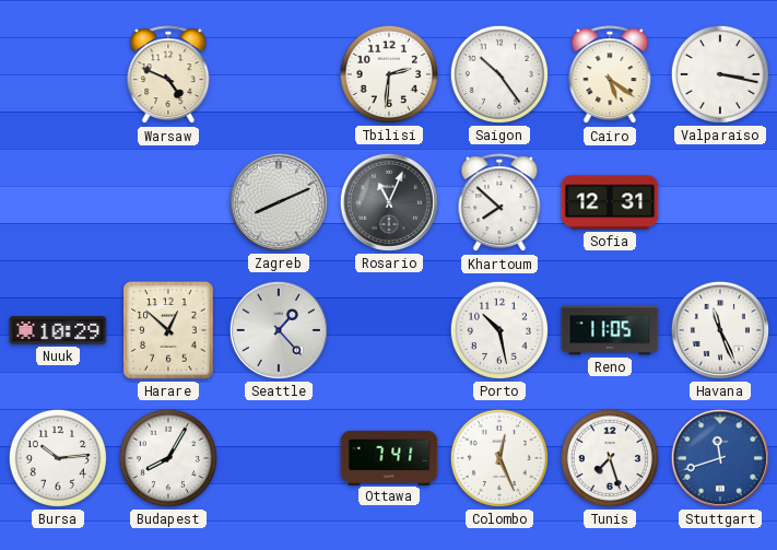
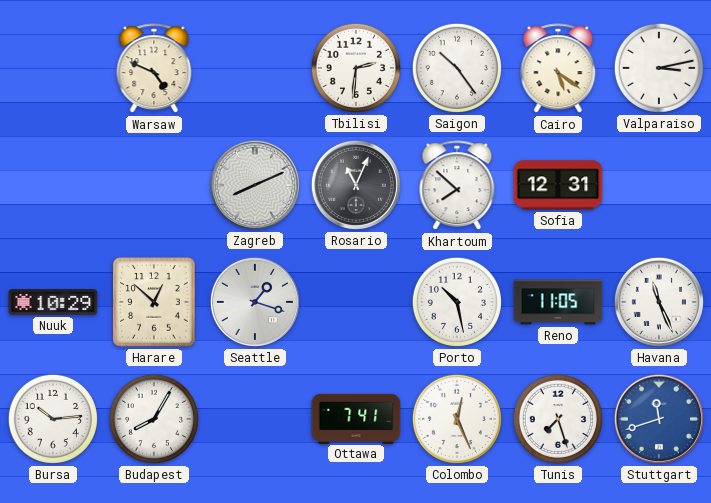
Valparaiso: 3:17 -> 3:13
Seattle: 1:23 -> 1:18
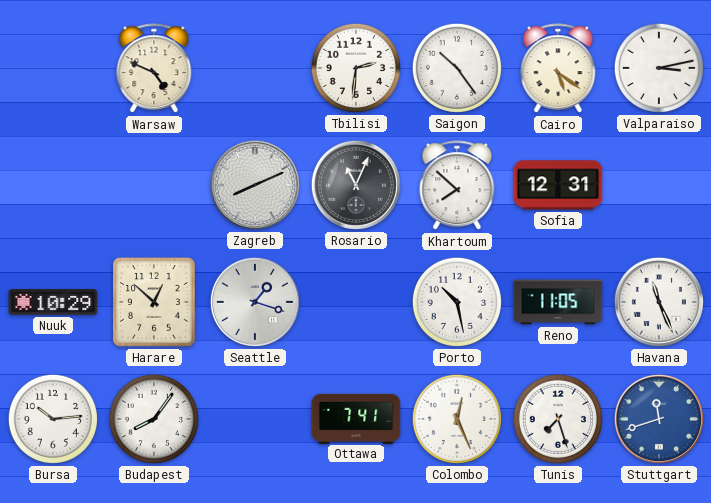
Budapest: 8:05 -> 8:06
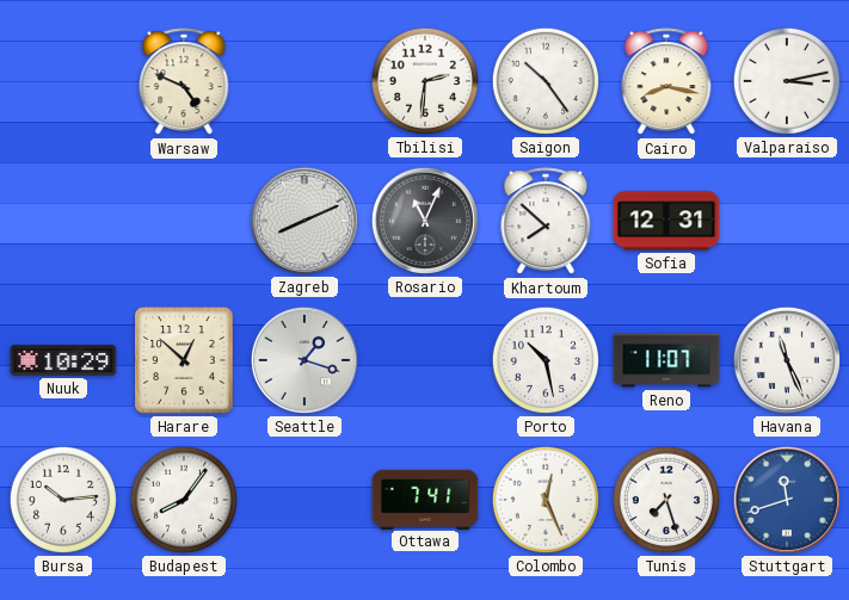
Cairo: 5:21 -> 8:17
Reno: 11:05 -> 11:07
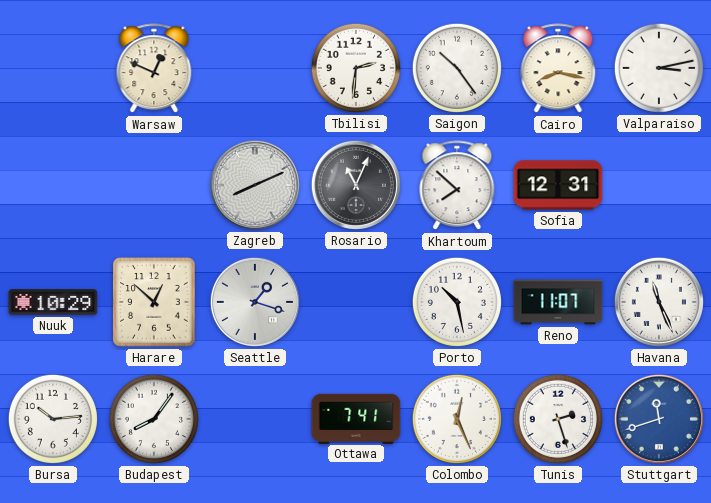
Warsaw: 4:49 -> 12:49
Tunis: 7:27 -> 2:27
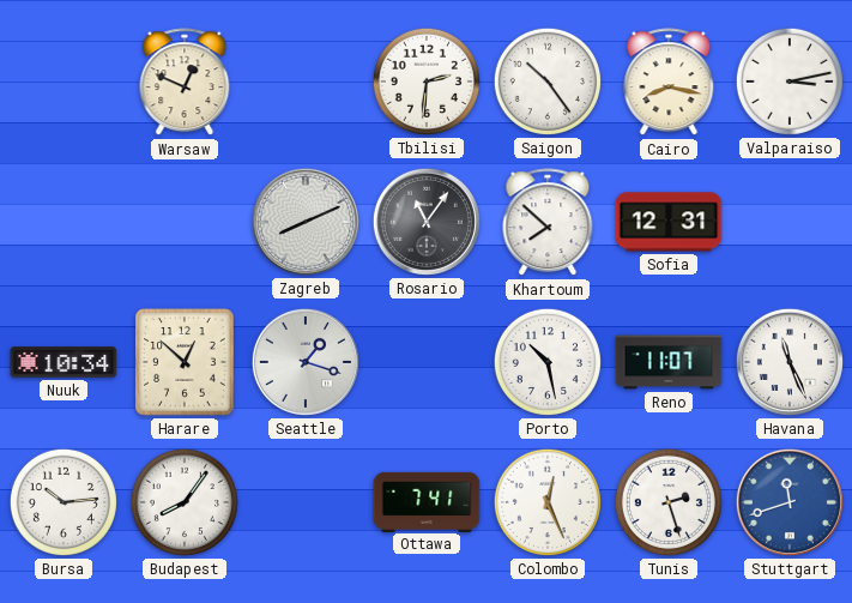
Rosario: 11:04 -> 11:06
Nuuk: 10:29 -> 10:34
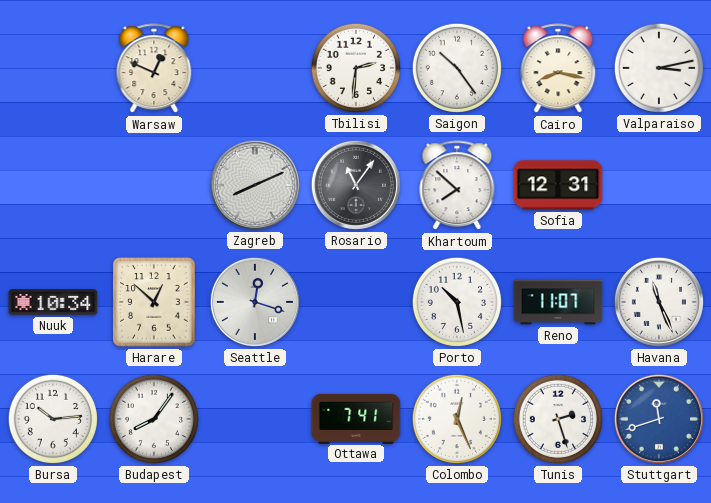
Seattle: 1:18 -> 12:18
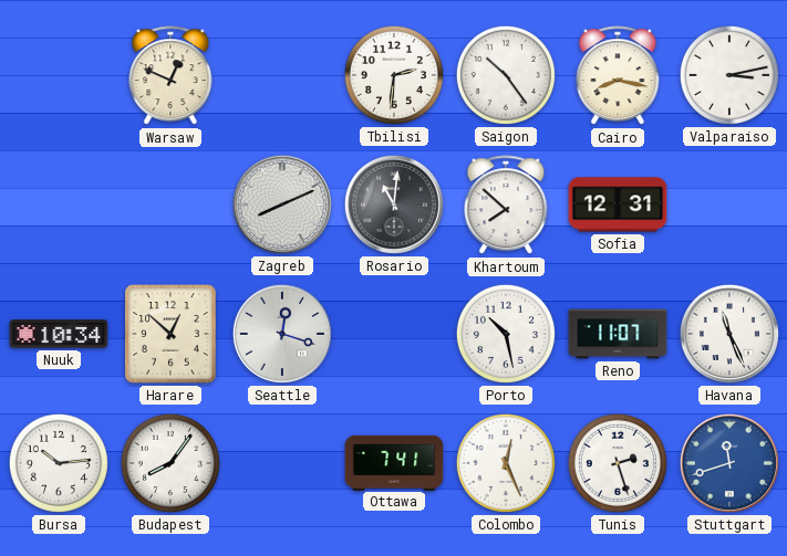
Rosario: 11:06 -> 11:01
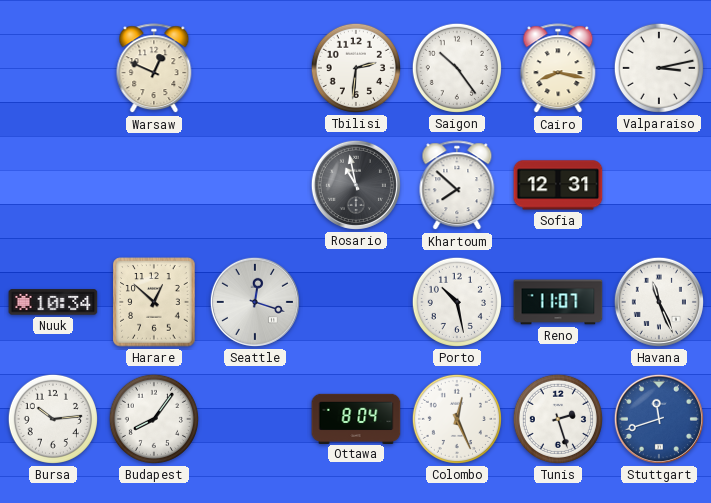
Zagreb: 8:11 -> none
Rosario: 11:01 -> 10:58
Ottawa: 7:41 -> 8:04
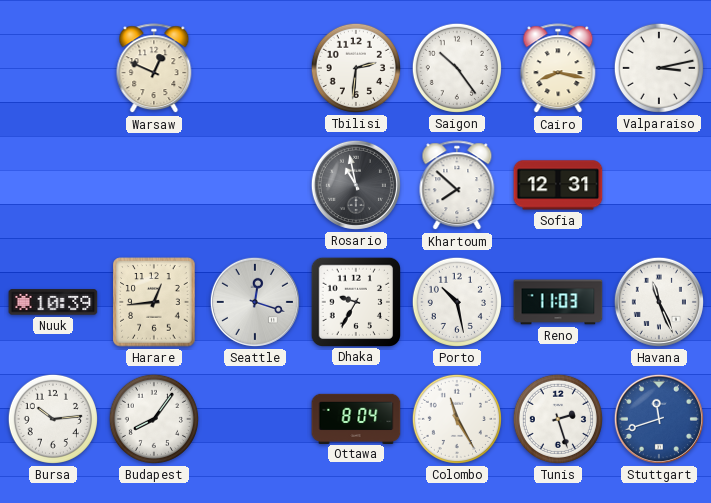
Nuuk: 10:34 -> 10:39
Harare: 12:52 -> 12:44
Dhaka: none -> 9:35
Reno: 11:07 -> 11:03
Colombo: 12:26 -> 11:25
